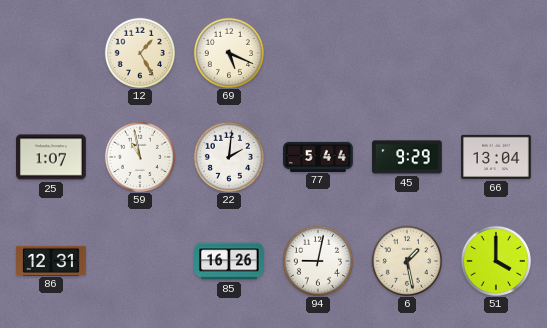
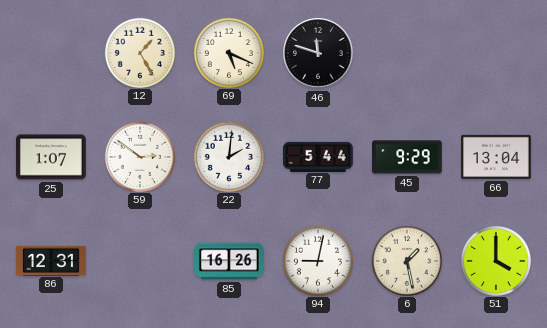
46: none -> 11:48
59: 10:58 -> 2:51
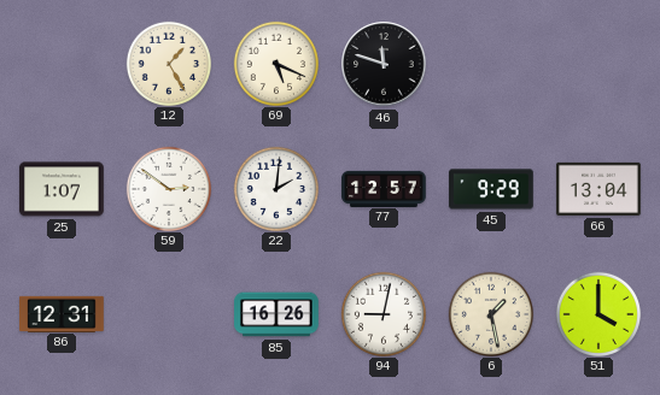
77: 5:44 -> 12:57
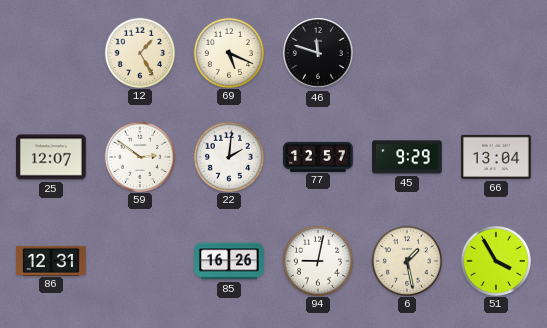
25: 1:07 -> 12:07
51: 4:00 -> 3:55
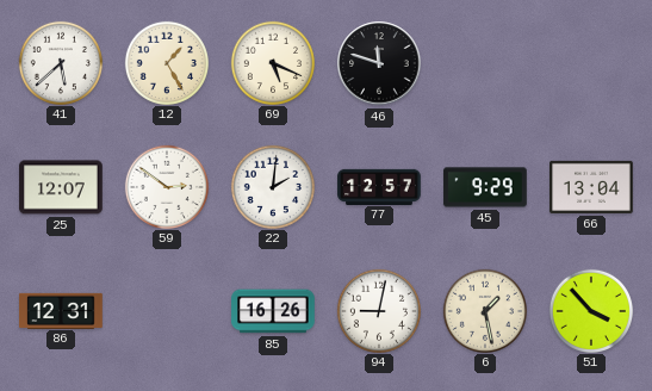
41: none -> 5:38
51: 3:55 -> 3:53
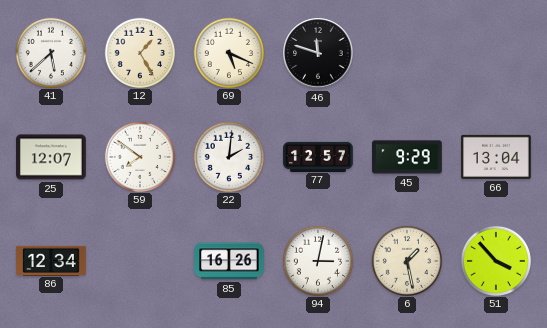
59: 2:51 -> 7:51
86: 12:31 -> 12:34
94: 9:02 -> 3:02
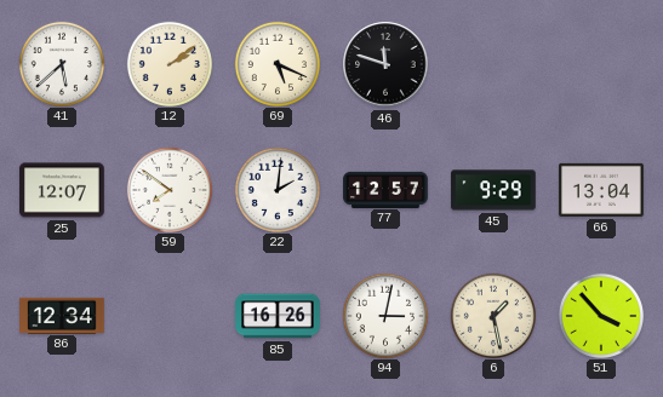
12: 1:25 -> 2:09
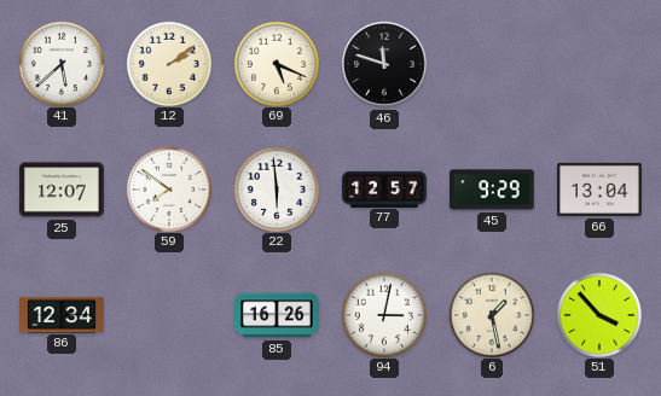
22: 2:01 -> 5:59
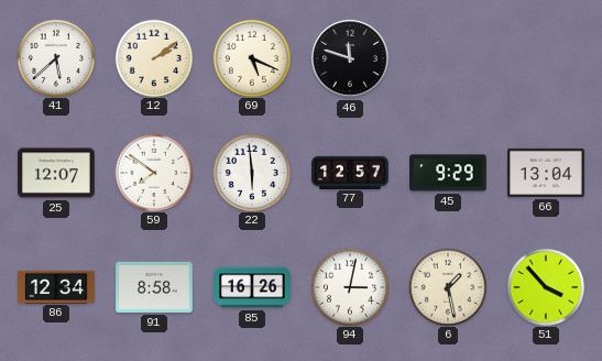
91: none -> 8:58
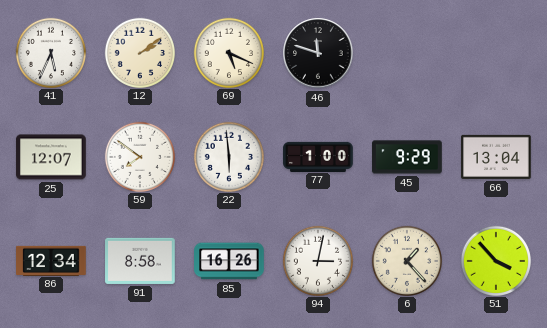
41: 5:38 -> 5:34
77: 12:57 -> 1:00
6: 1:28 -> 1:23
